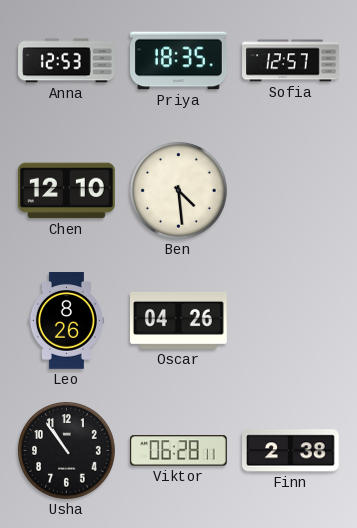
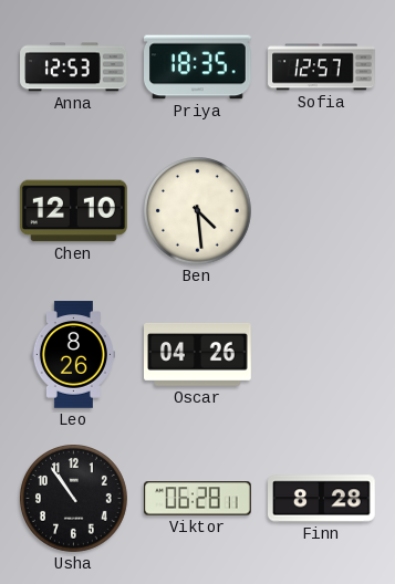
Finn: 2:38 -> 8:28
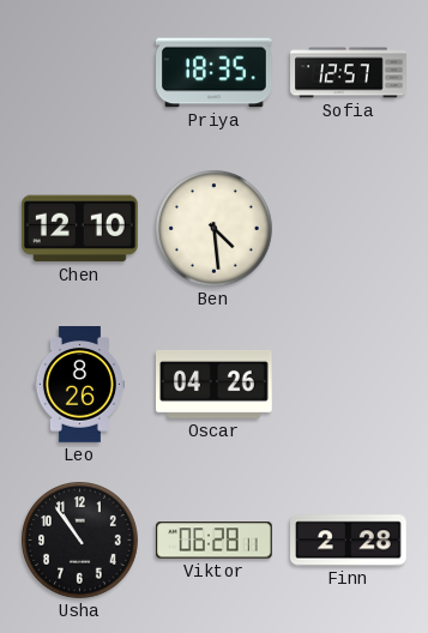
Anna: 12:53 -> none
Finn: 8:28 -> 2:28
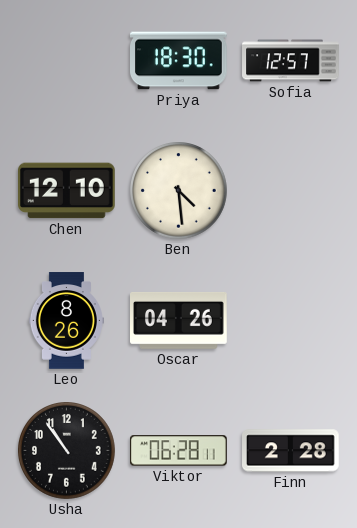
Priya: 18:35 -> 18:30
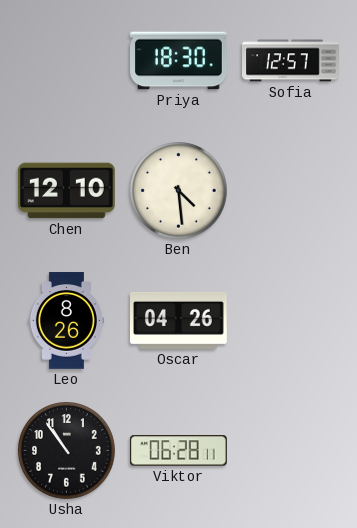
Finn: 2:28 -> none
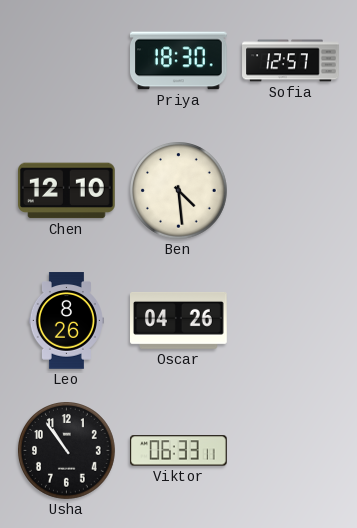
Viktor: 06:28 -> 06:33
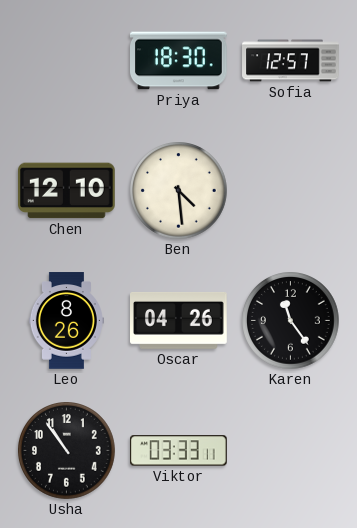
Karen: none -> 11:24
Viktor: 06:33 -> 03:33
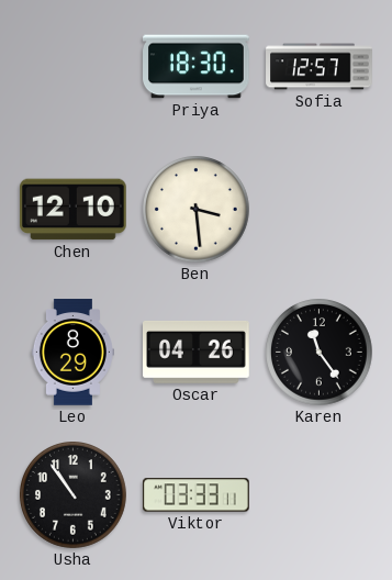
Ben: 4:29 -> 3:29
Leo: 8:26 -> 8:29
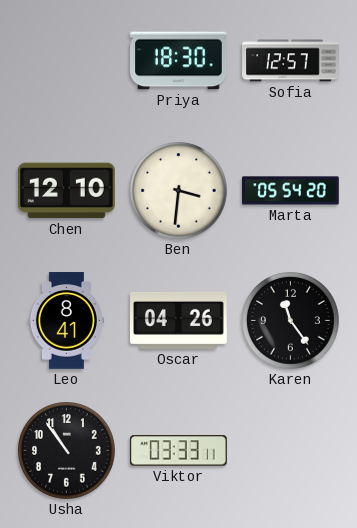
Ben: 3:29 -> 3:31
Marta: none -> 05:54
Leo: 8:29 -> 8:41
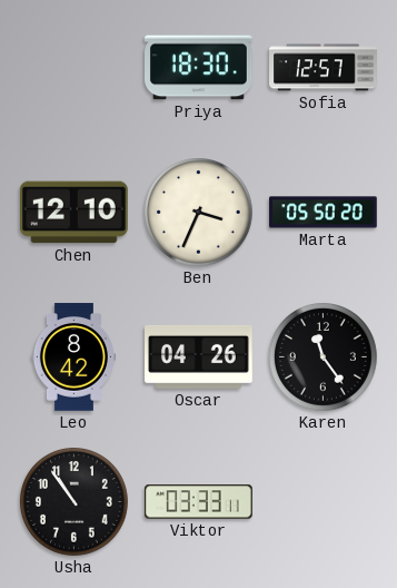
Ben: 3:31 -> 3:34
Marta: 05:54 -> 05:50
Leo: 8:41 -> 8:42
